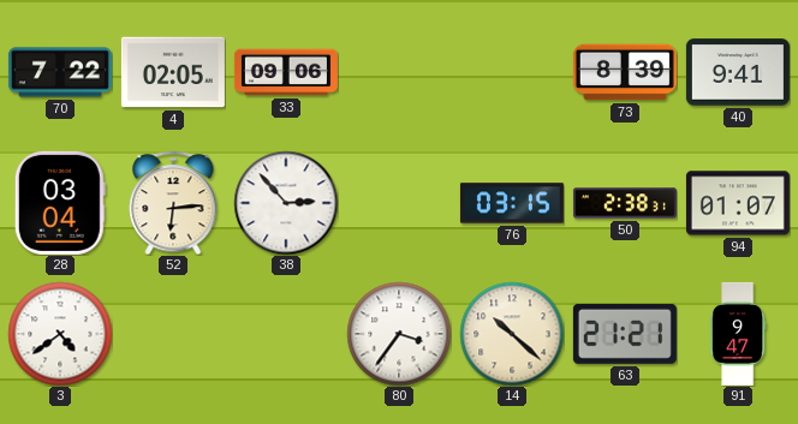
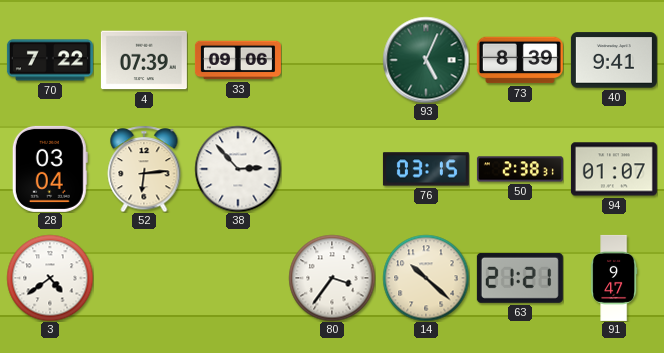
4: 02:05 -> 07:39
93: none -> 5:04
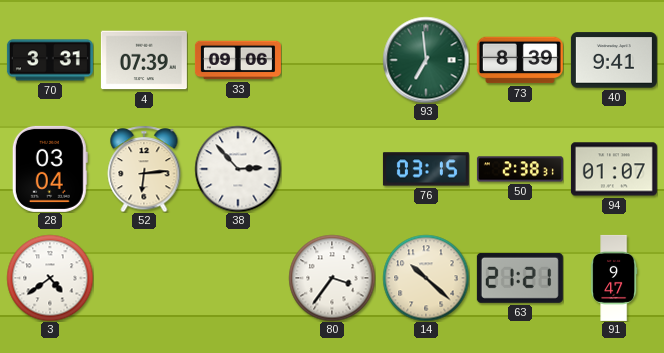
70: 7:22 -> 3:31
93: 5:04 -> 6:59
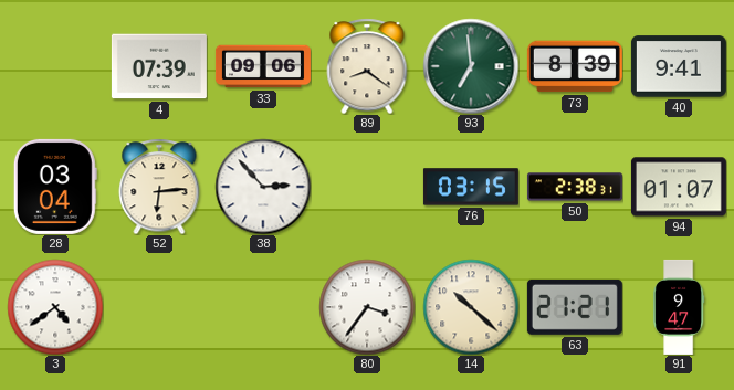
70: 3:31 -> none
89: none -> 8:21
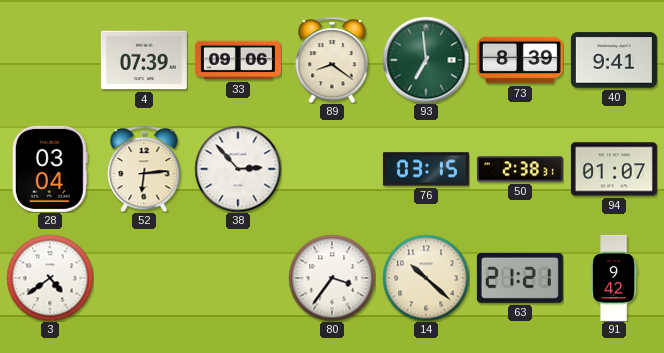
91: 9:47 -> 9:42
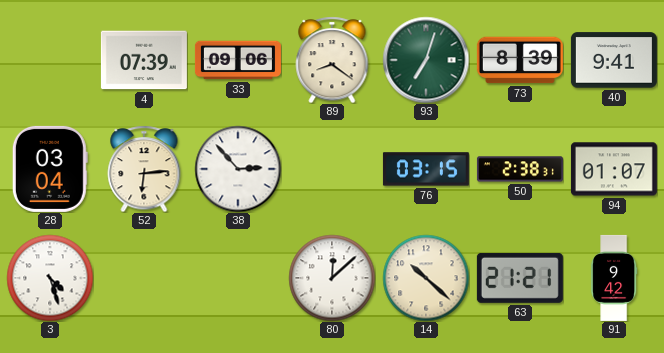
93: 6:59 -> 7:03
3: 4:39 -> 4:27
80: 3:36 -> 12:08
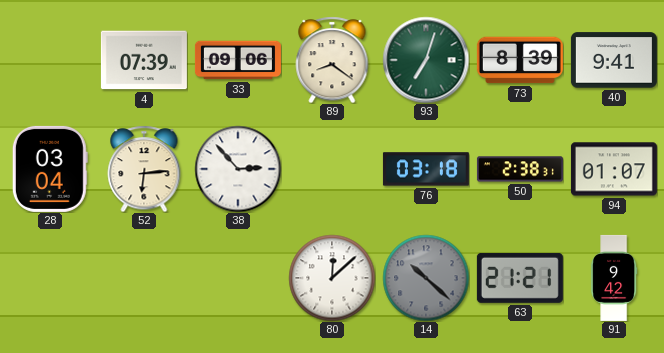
76: 03:15 -> 03:18
3: 4:27 -> none
14 dial: cream -> grey
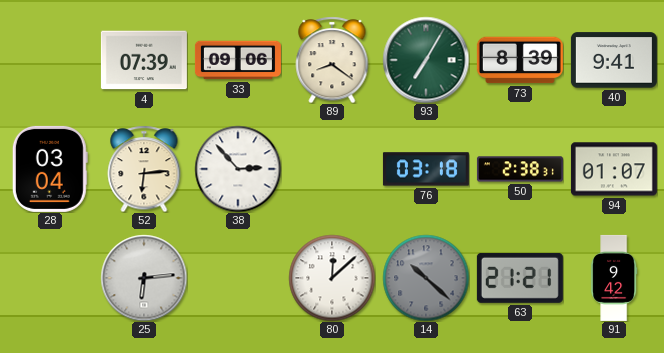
93: 7:03 -> 7:05
25: none -> 6:14
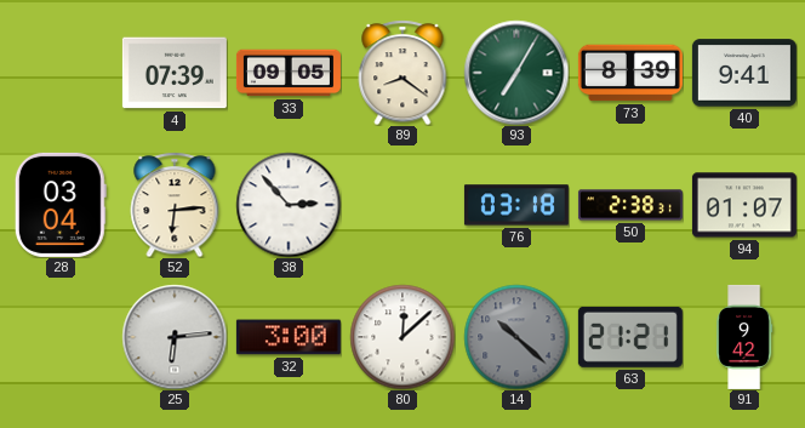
33: 09:06 -> 09:05
32: none -> 3:00
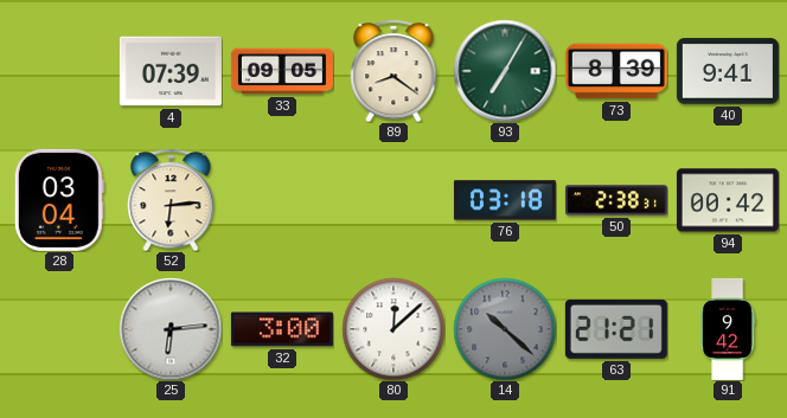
38: 2:53 -> none
94: 01:07 -> 00:42
